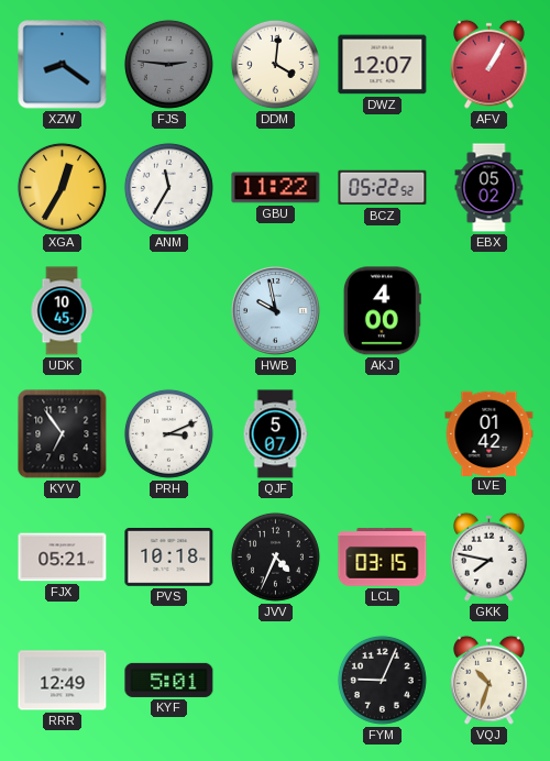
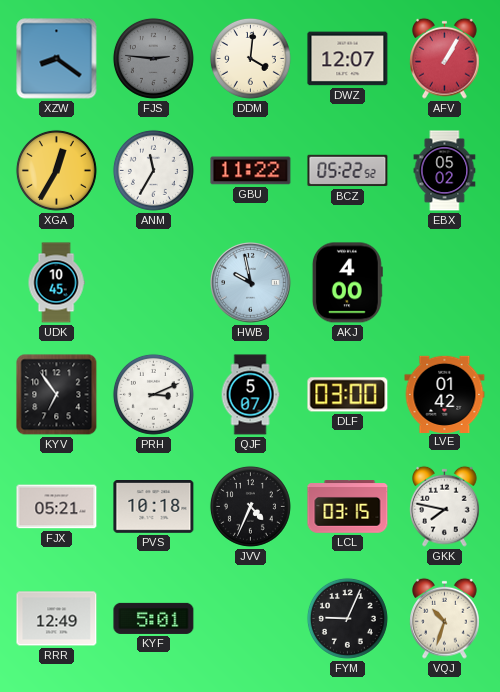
DLF: none -> 03:00
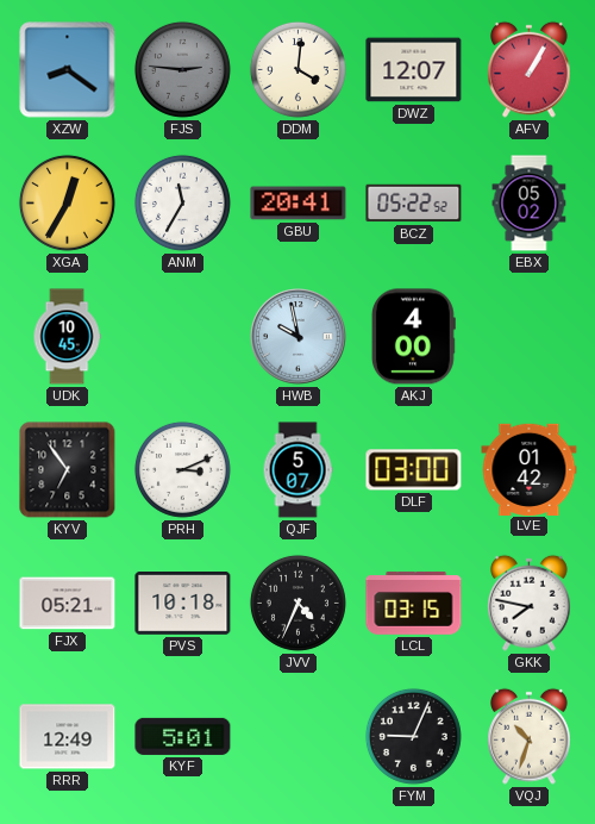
GBU: 11:22 -> 20:41
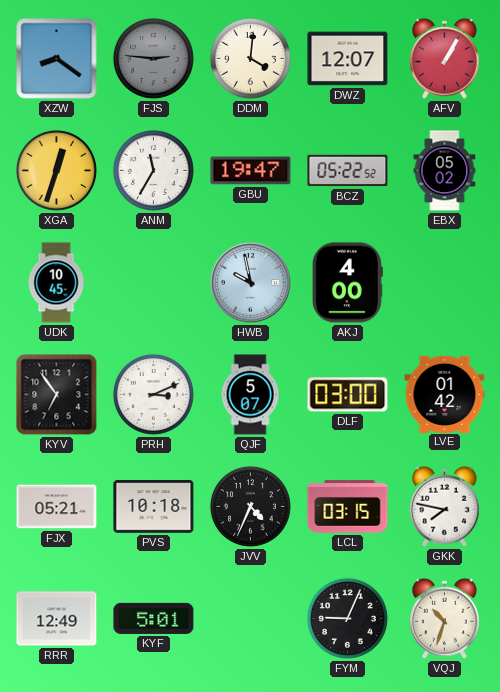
XGA: 12:35 -> 12:33
GBU: 20:41 -> 19:47
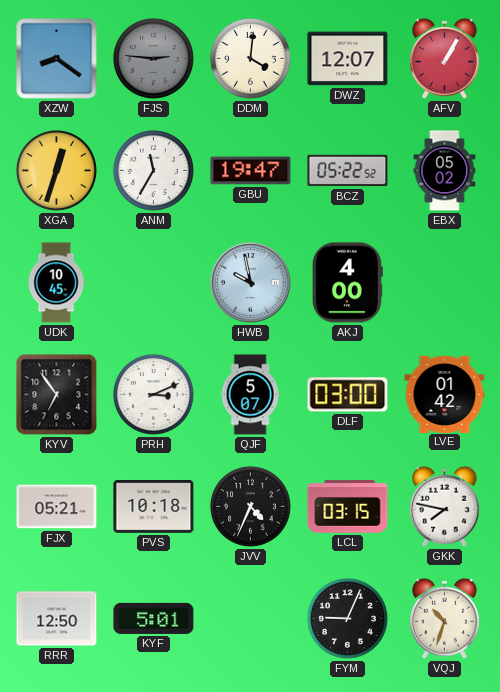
RRR: 12:49 -> 12:50
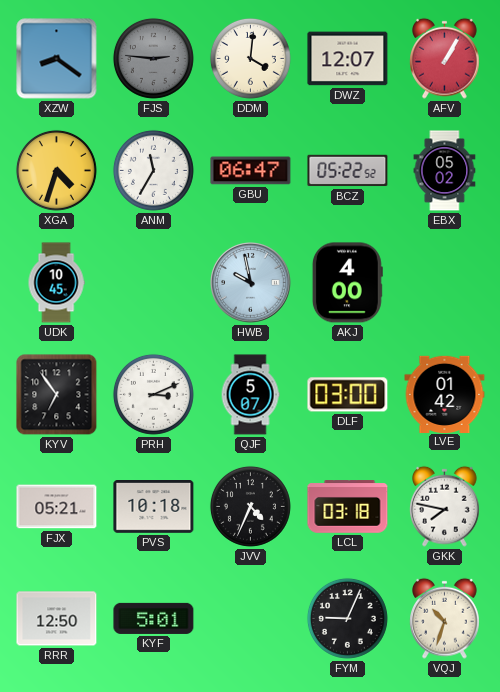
XGA: 12:33 -> 4:33
GBU: 19:47 -> 06:47
LCL: 03:15 -> 03:18
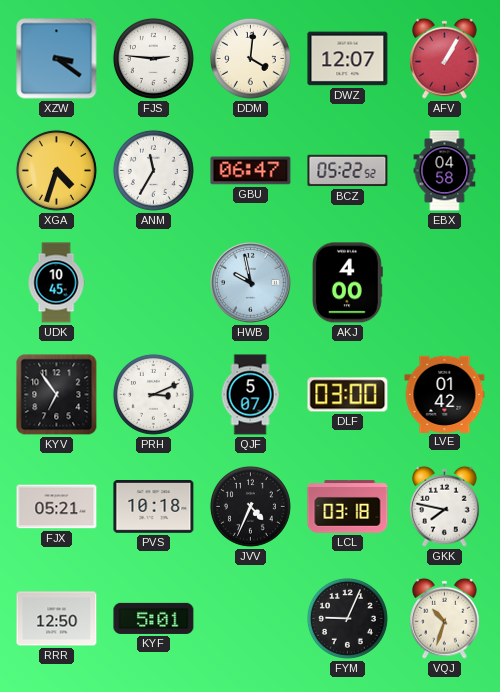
XZW: 8:21 -> 3:21
FJS dial: grey -> white
EBX: 05:02 -> 04:58
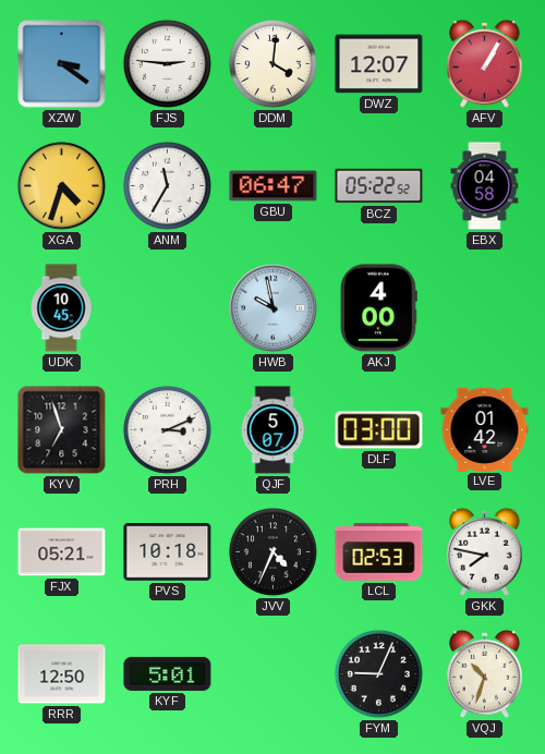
KYV: 6:54 -> 6:57
LCL: 03:18 -> 02:53
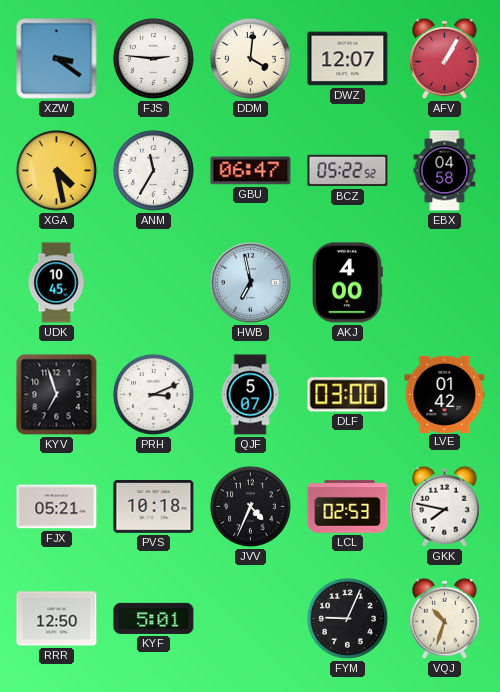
XGA: 4:33 -> 4:28
HWB: 9:58 -> 6:58
